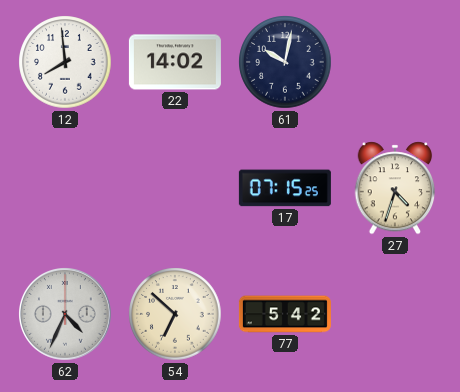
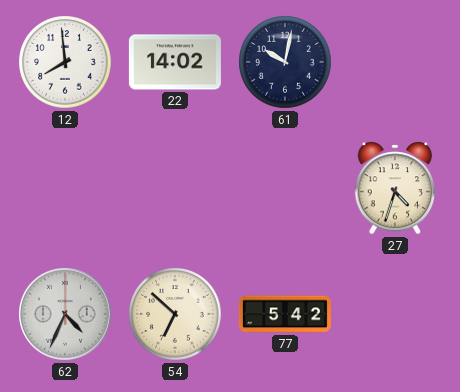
17: 07:15 -> none
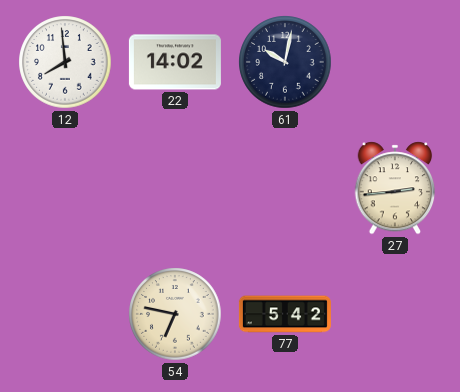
27: 4:33 -> 2:44
62: 4:34 -> none
54: 6:52 -> 6:47
